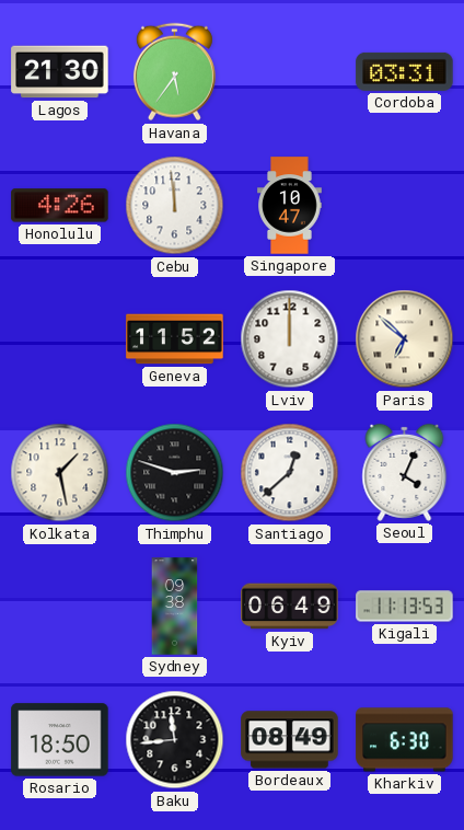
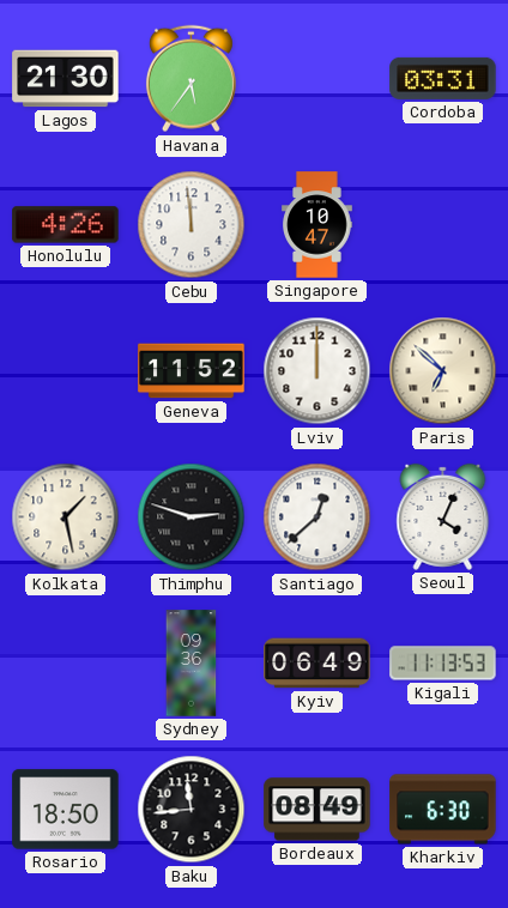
Sydney: 09:38 -> 09:36
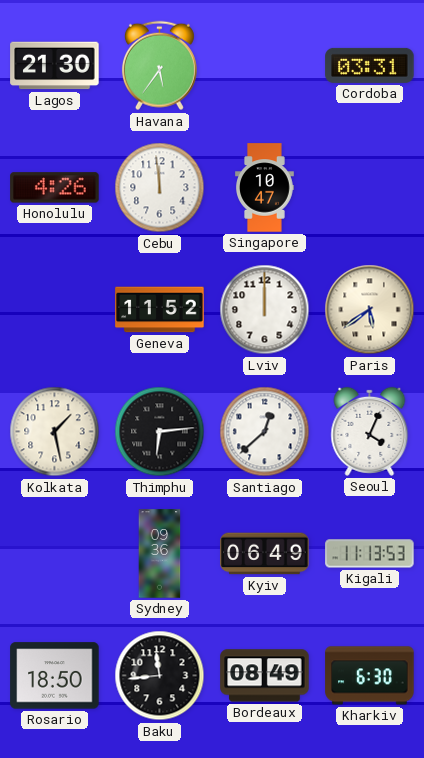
Paris: 6:52 -> 5:39
Thimphu: 2:48 -> 6:14
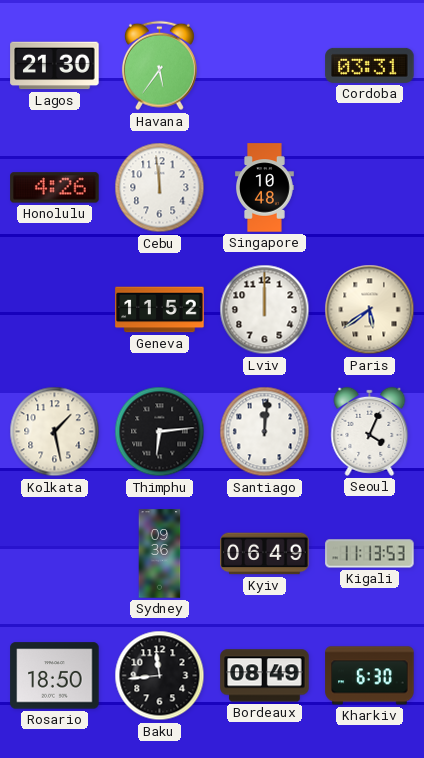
Singapore: 10:47 -> 10:48
Santiago: 12:38 -> 12:01
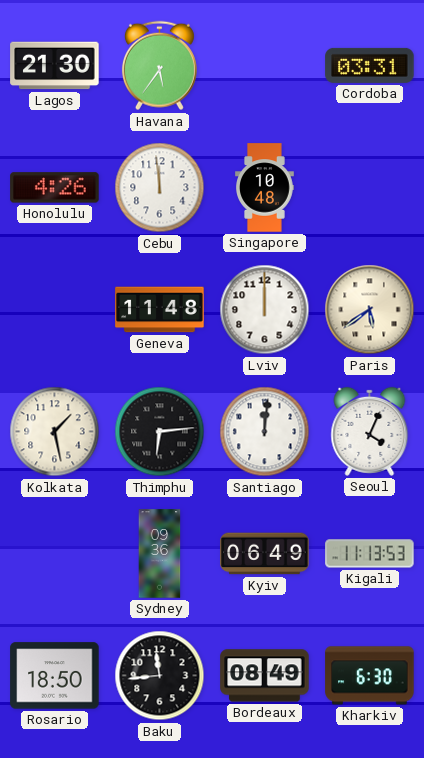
Geneva: 11:52 -> 11:48
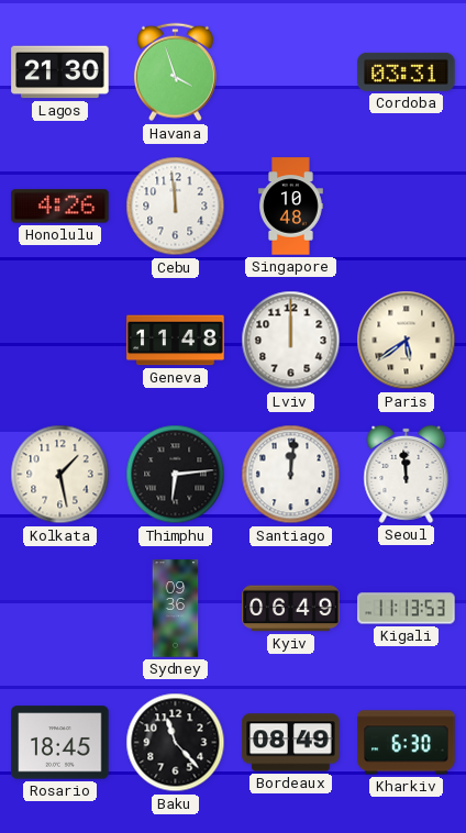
Havana: 5:36 -> 3:57
Seoul: 4:04 -> 11:59
Rosario: 18:50 -> 18:45
Baku: 11:44 -> 11:23
